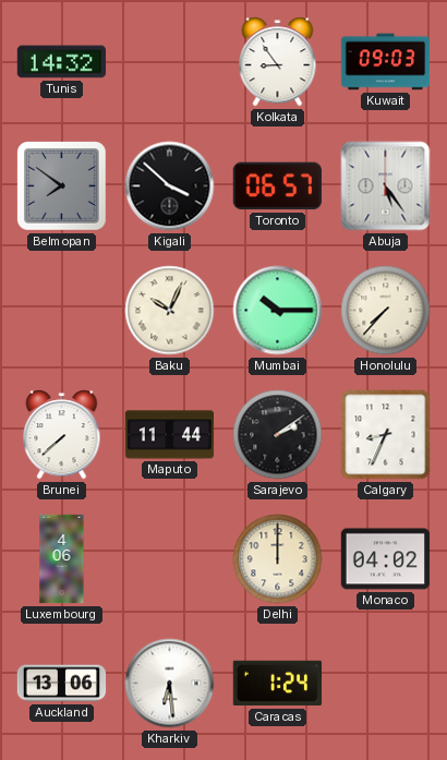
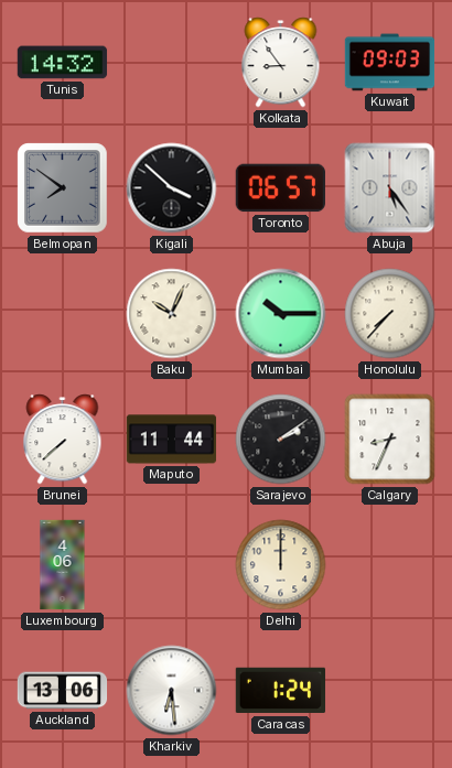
Monaco: 04:02 -> none
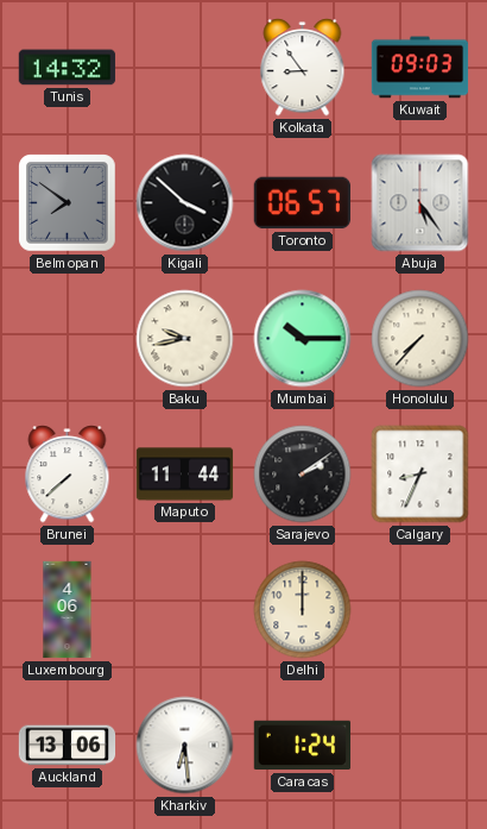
Baku: 10:04 -> 9:43
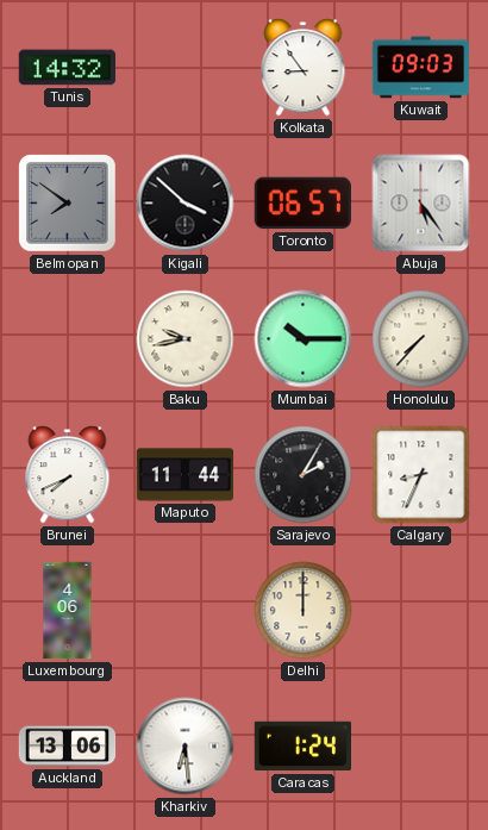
Brunei: 7:38 -> 7:41
Sarajevo: 2:09 -> 2:05
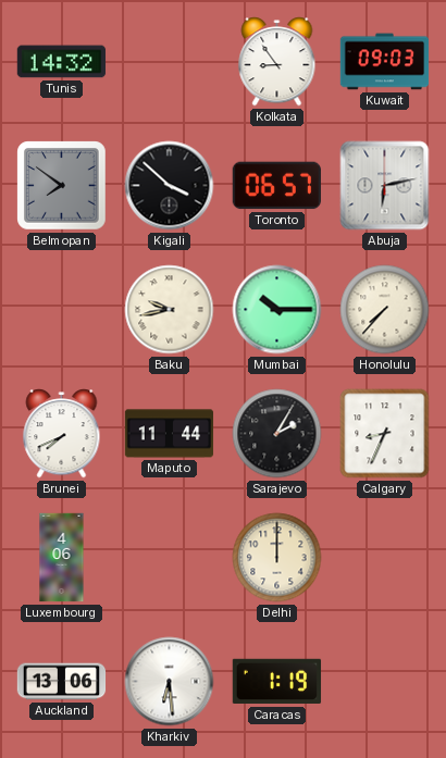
Abuja: 5:24 -> 6:13
Caracas: 1:24 -> 1:19
